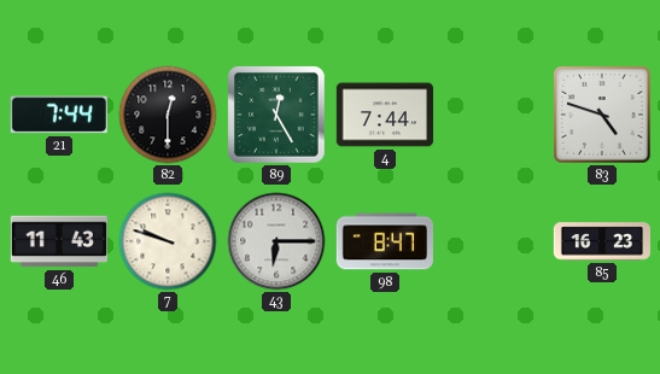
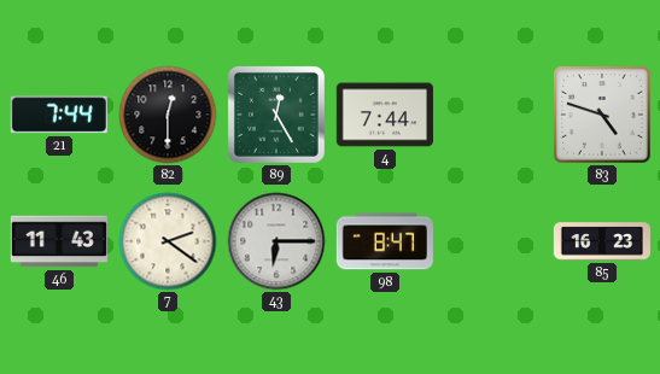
7: 9:48 -> 2:21
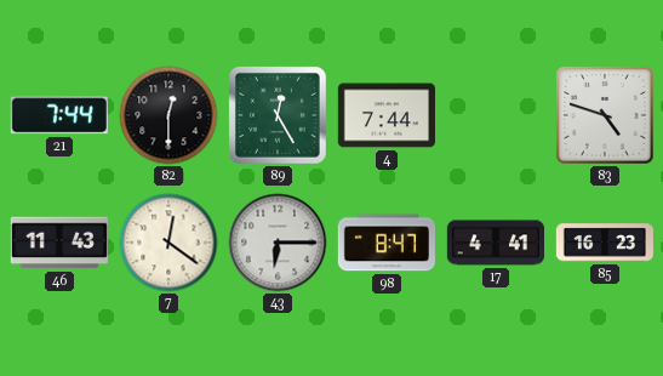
7: 2:21 -> 12:21
17: none -> 4:41
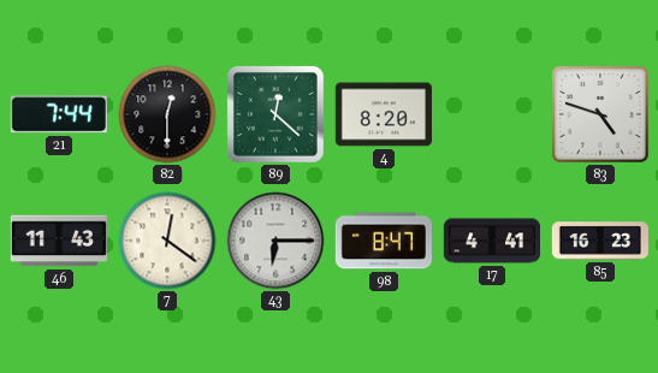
89: 12:25 -> 12:22
4: 7:44 -> 8:20
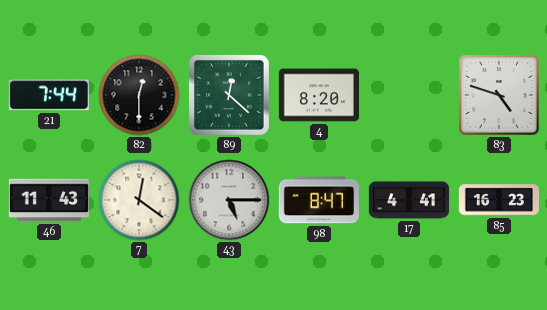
43: 6:15 -> 5:15
